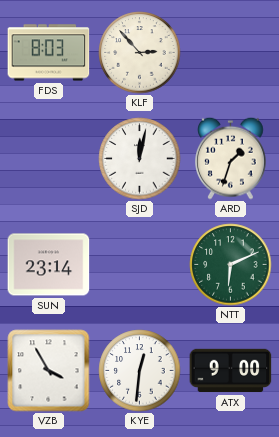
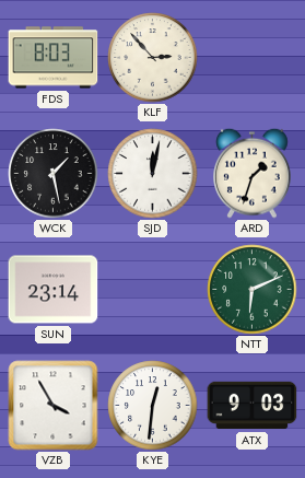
WCK: none -> 1:28
ATX: 9:00 -> 9:03
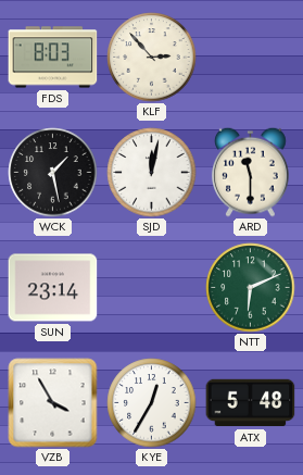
ARD: 1:33 -> 11:30
KYE: 12:31 -> 12:35
ATX: 9:03 -> 5:48
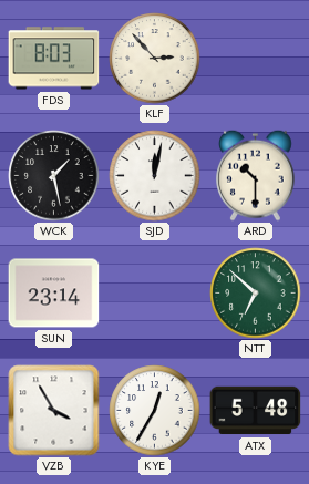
ARD: 11:30 -> 10:30
NTT: 6:11 -> 6:52
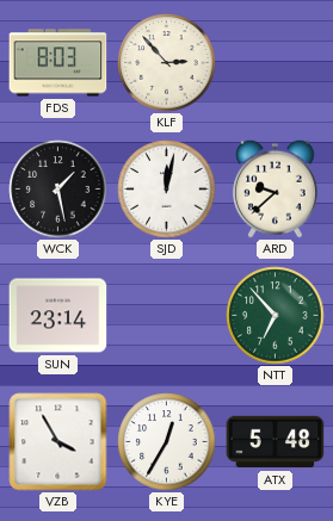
ARD: 10:30 -> 9:38
NTT: 6:52 -> 6:53
